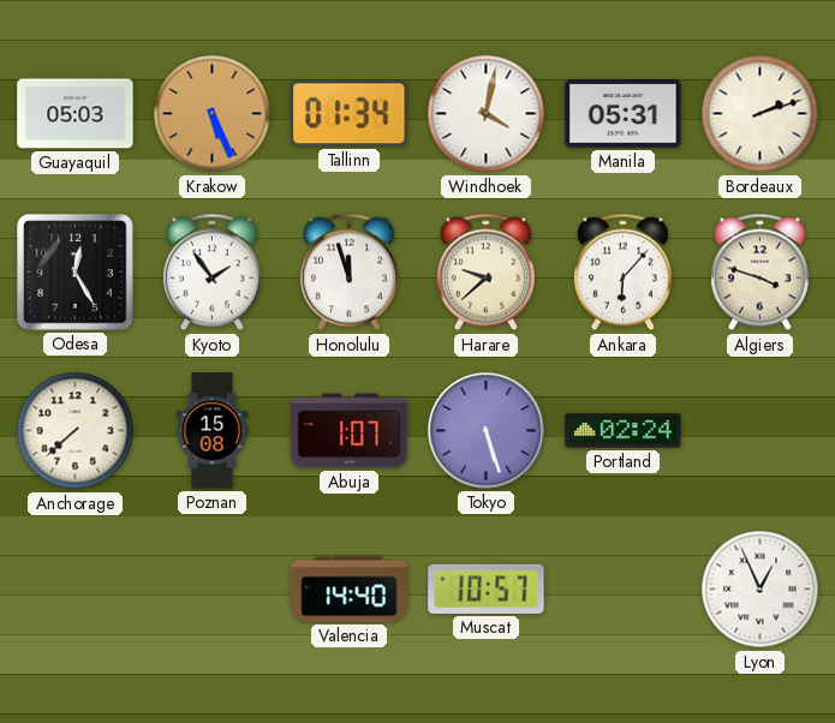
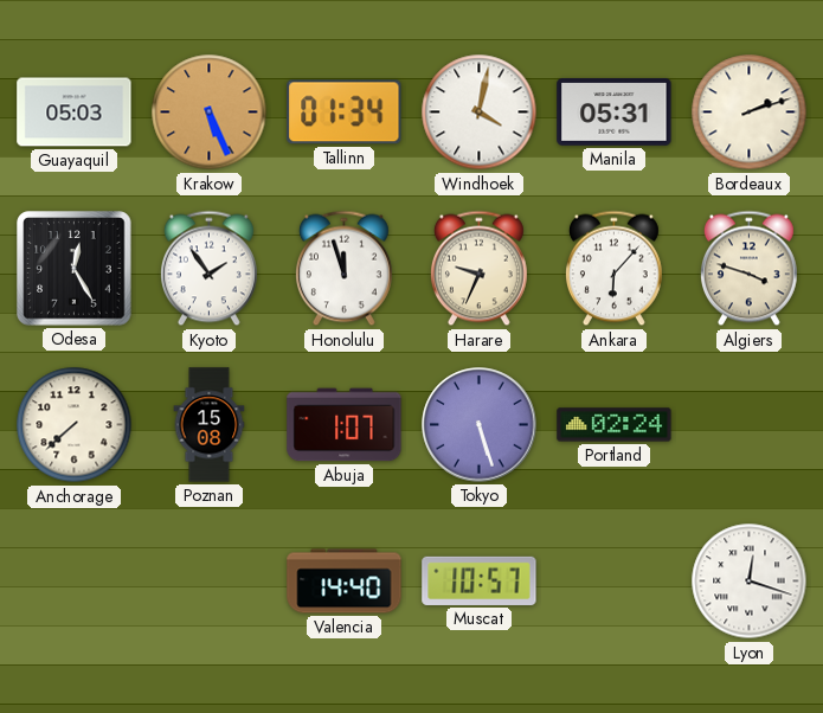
Harare: 9:38 -> 9:34
Lyon: 12:56 -> 12:18
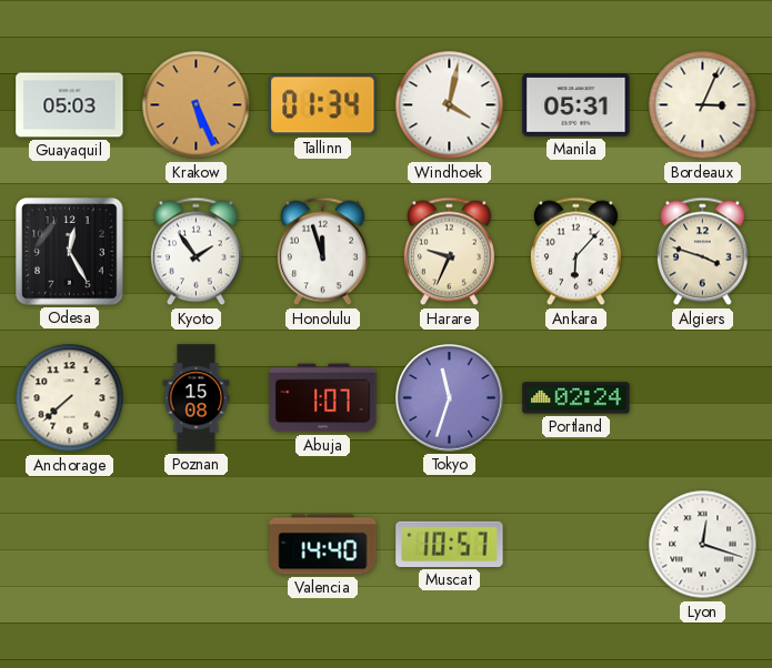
Bordeaux: 2:12 -> 3:04
Tokyo: 5:27 -> 11:33
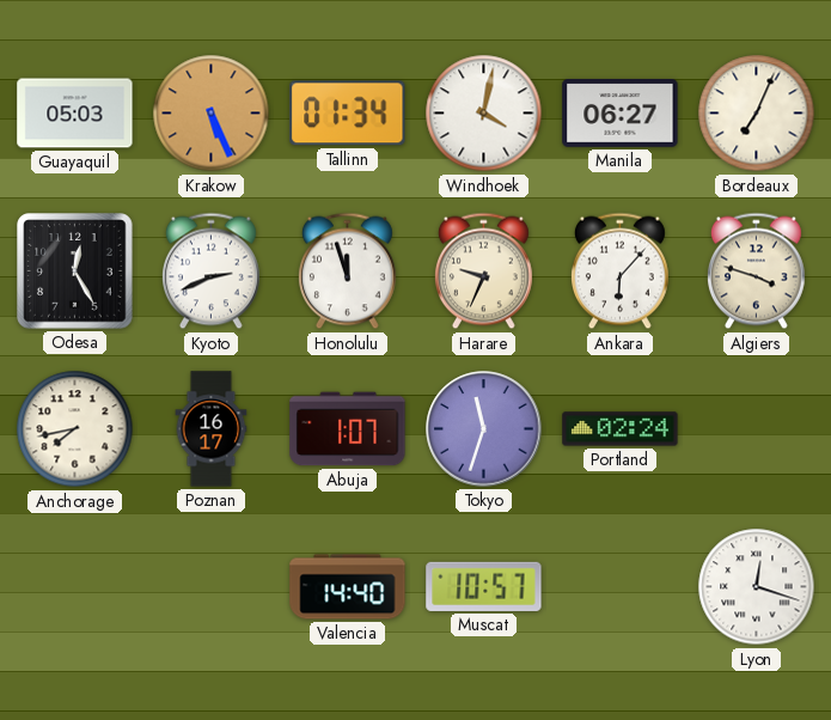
Manila: 05:31 -> 06:27
Bordeaux: 3:04 -> 7:04
Kyoto: 1:54 -> 2:41
Anchorage: 7:38 -> 7:43
Poznan: 15:08 -> 16:17
